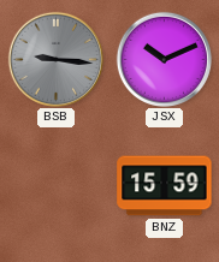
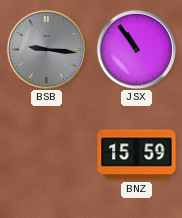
JSX: 10:11 -> 10:54
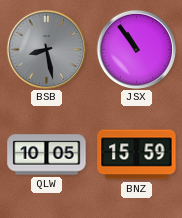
BSB: 9:16 -> 8:28
QLW: none -> 10:05
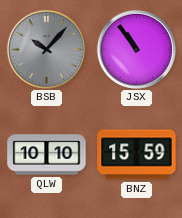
BSB: 8:28 -> 10:07
QLW: 10:05 -> 10:10
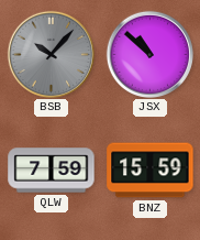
JSX: 10:54 -> 10:52
QLW: 10:10 -> 7:59
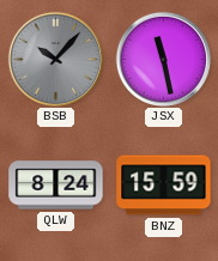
JSX: 10:52 -> 11:28
QLW: 7:59 -> 8:24
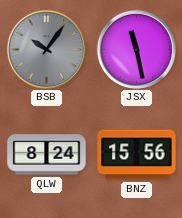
BSB: 10:07 -> 10:06
BNZ: 15:59 -> 15:56
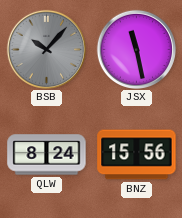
BSB: 10:06 -> 10:07
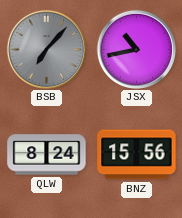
BSB: 10:07 -> 7:07
JSX: 11:28 -> 10:43
